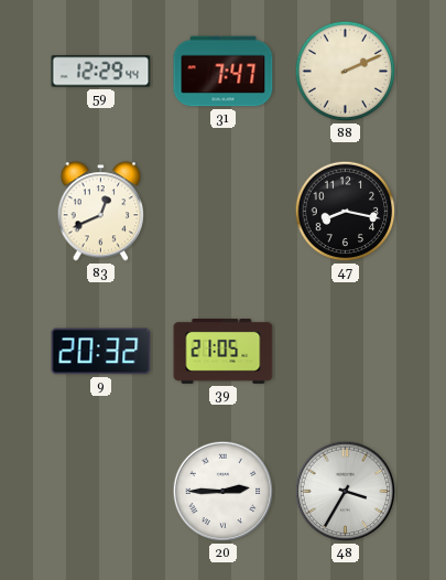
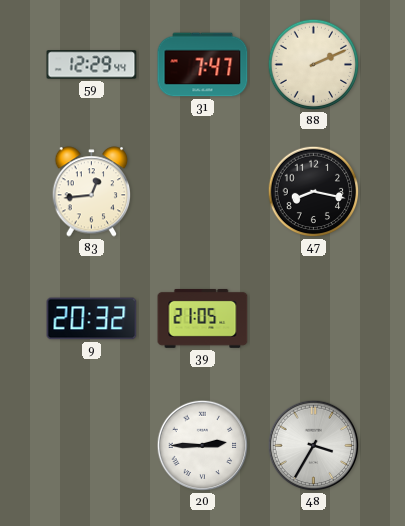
83: 12:41 -> 12:44
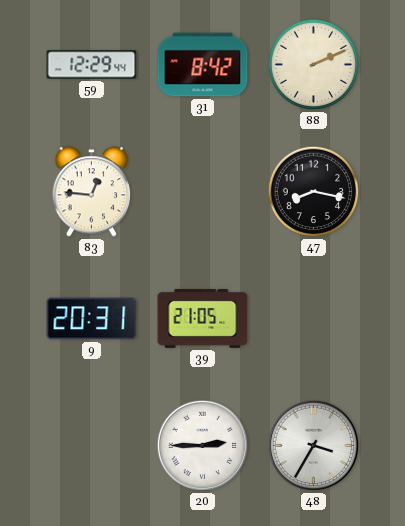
31: 7:47 -> 8:42
83: 12:44 -> 12:46
9: 20:32 -> 20:31
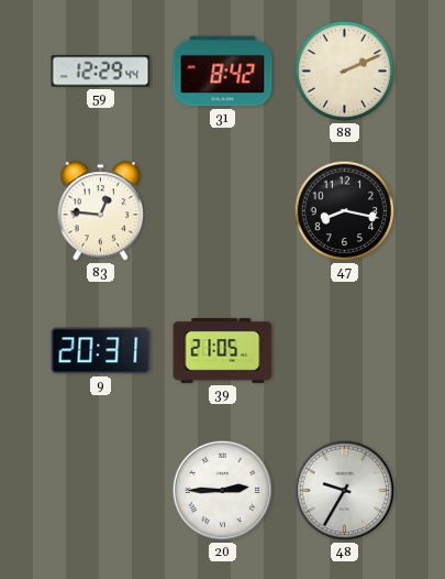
48: 3:35 -> 9:35
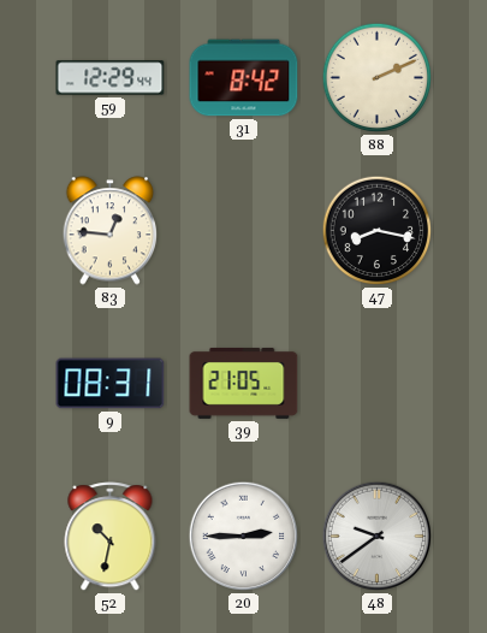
9: 20:31 -> 08:31
52: none -> 10:32
48: 9:35 -> 9:39
